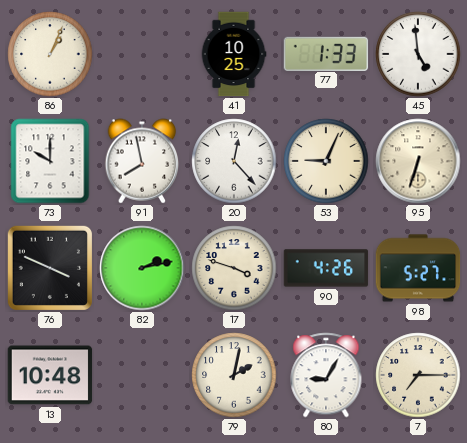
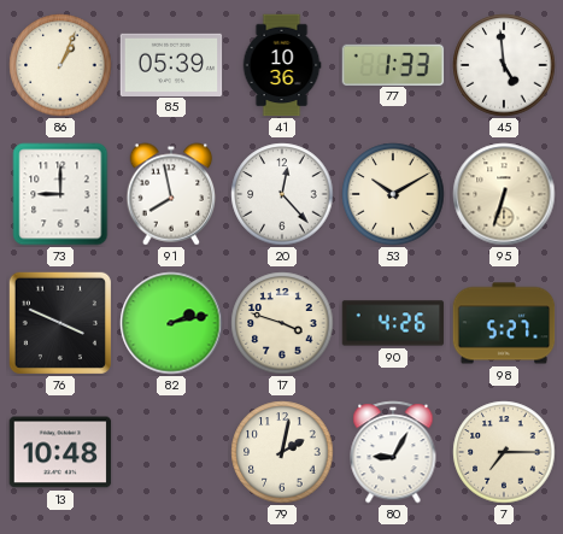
85: none -> 05:39
41: 10:25 -> 10:36
73: 10:00 -> 9:00
53: 9:04 -> 10:10
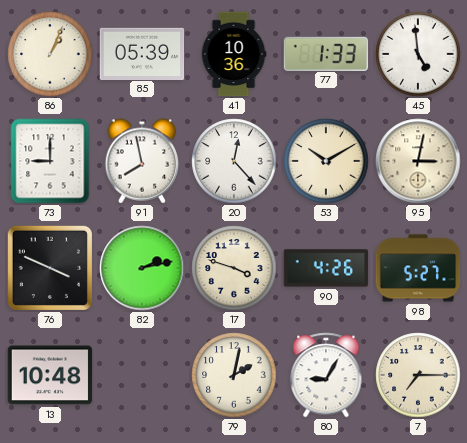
95: 6:33 -> 3:02
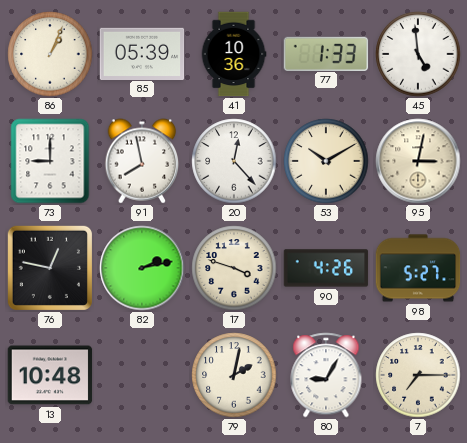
76: 3:49 -> 12:47
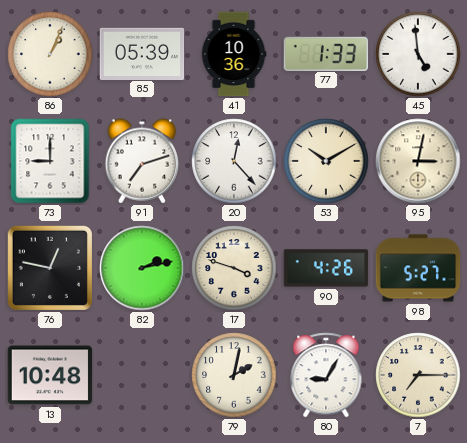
91: 7:58 -> 7:12
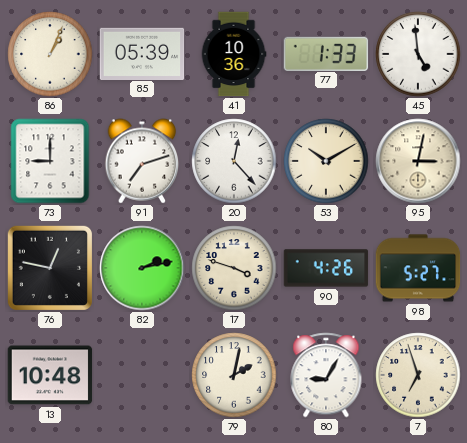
7: 7:15 -> 6:57
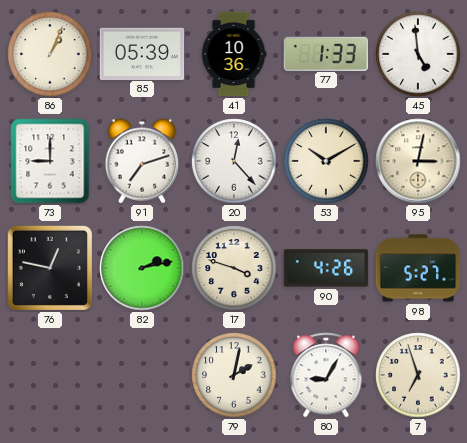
13: 10:48 -> none
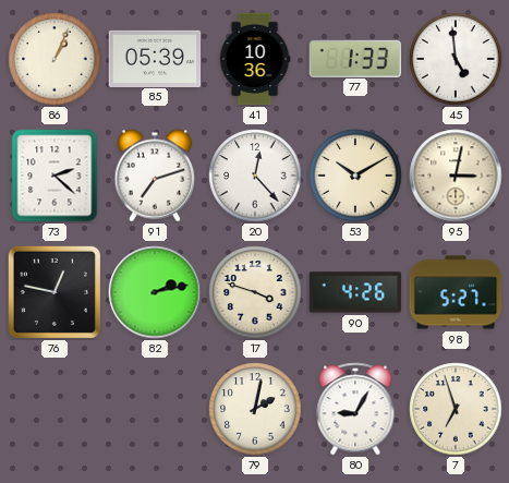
73: 9:00 -> 2:22
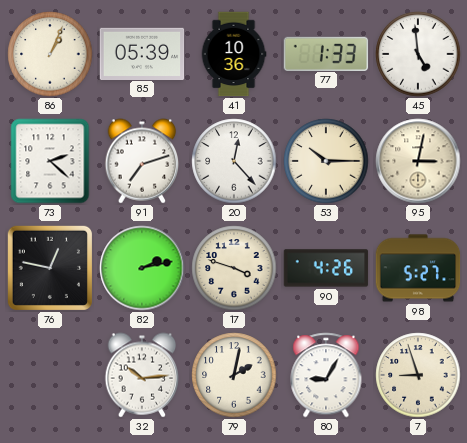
53: 10:10 -> 10:15
32: none -> 10:14
7: 6:57 -> 8:57
